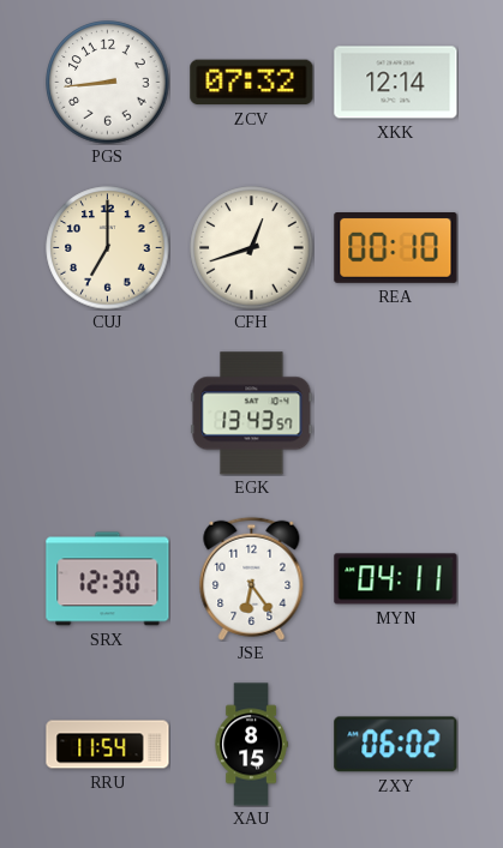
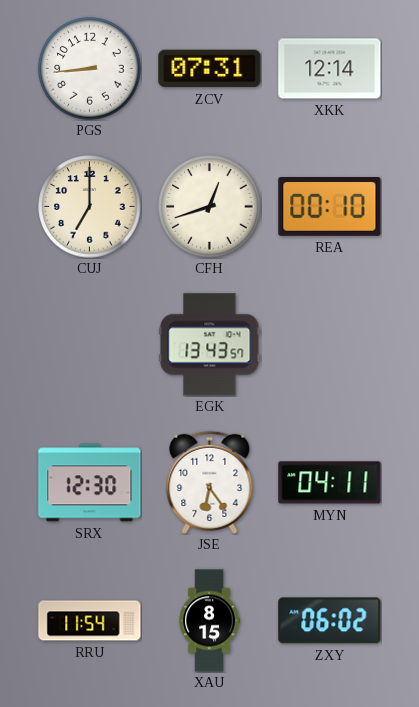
ZCV: 07:32 -> 07:31
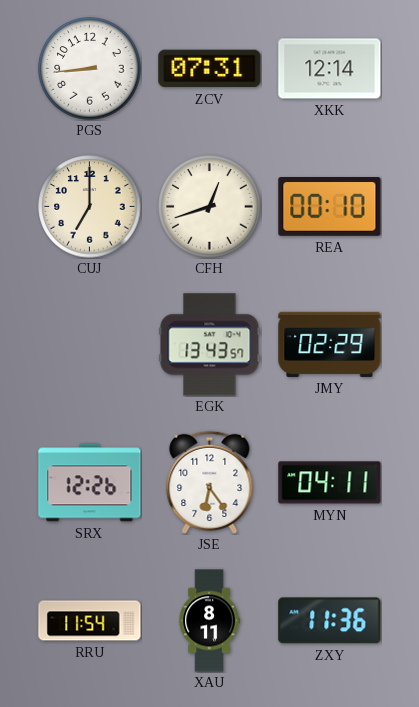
JMY: none -> 02:29
SRX: 12:30 -> 12:26
XAU: 8:15 -> 8:11
ZXY: 06:02 -> 11:36
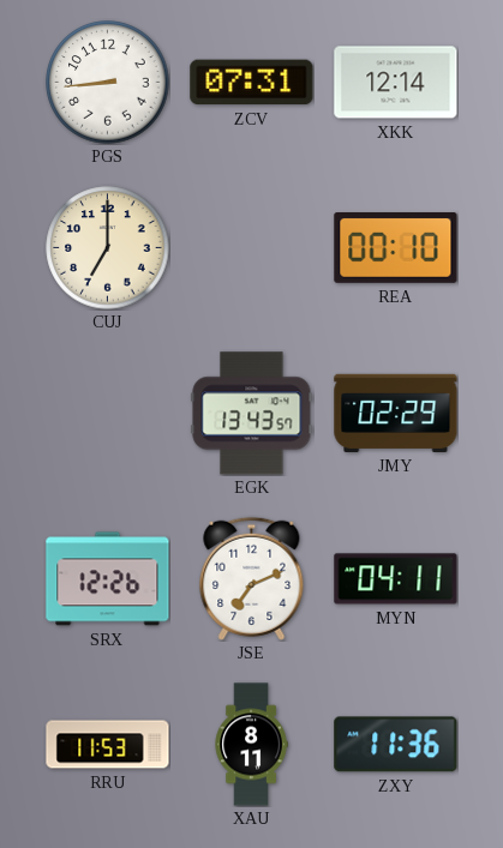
CFH: 12:42 -> none
JSE: 6:24 -> 7:11
RRU: 11:54 -> 11:53
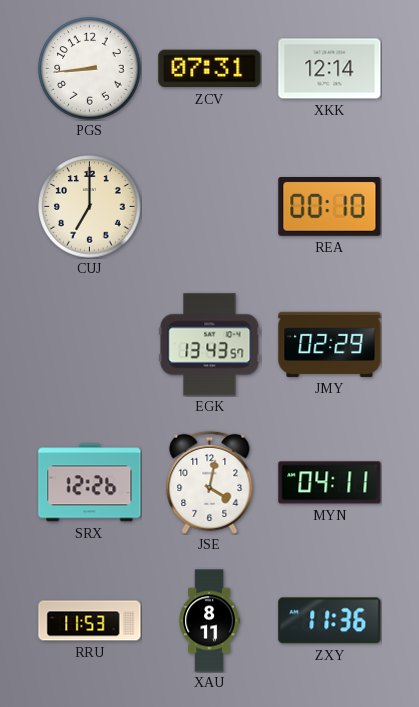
JSE: 7:11 -> 4:02
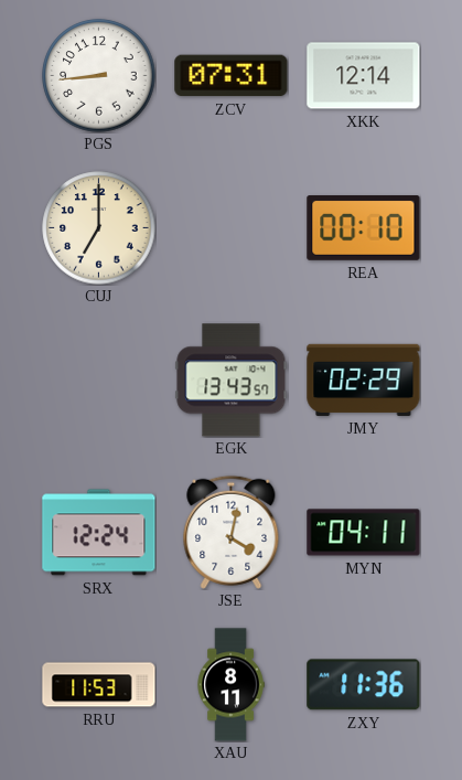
SRX: 12:26 -> 12:24
